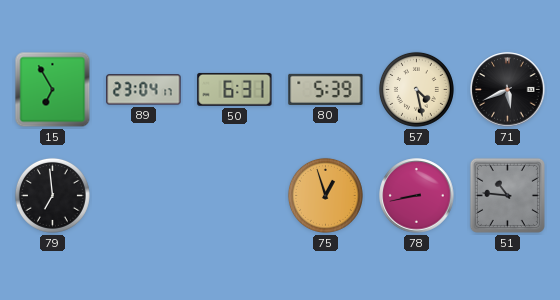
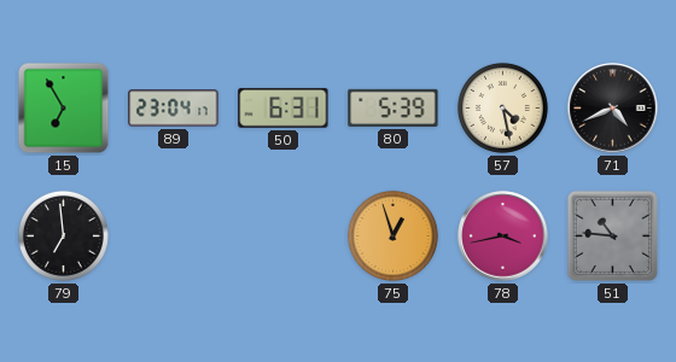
71: 5:41 -> 4:41
78: 8:43 -> 3:43
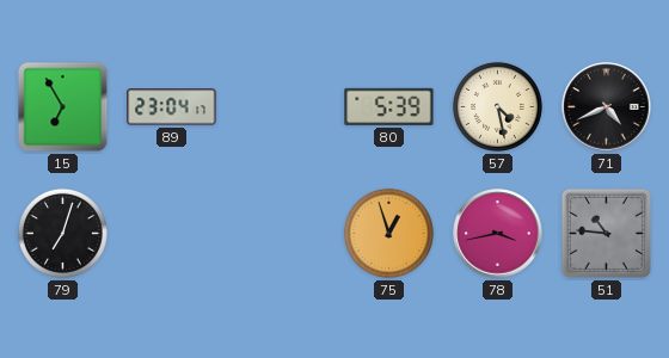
50: 6:31 -> none
79: 6:59 -> 7:03
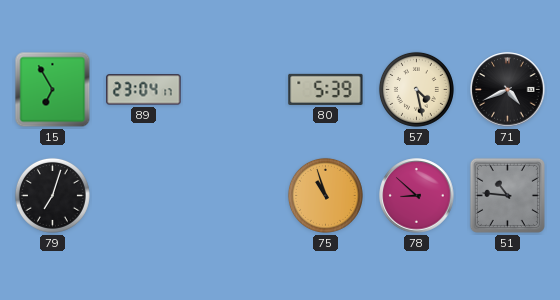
75: 12:57 -> 10:57
78: 3:43 -> 8:52
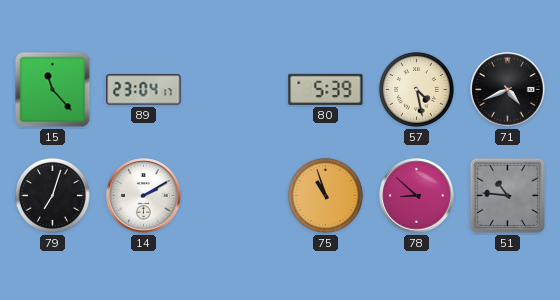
15: 6:55 -> 11:23
14: none -> 2:10
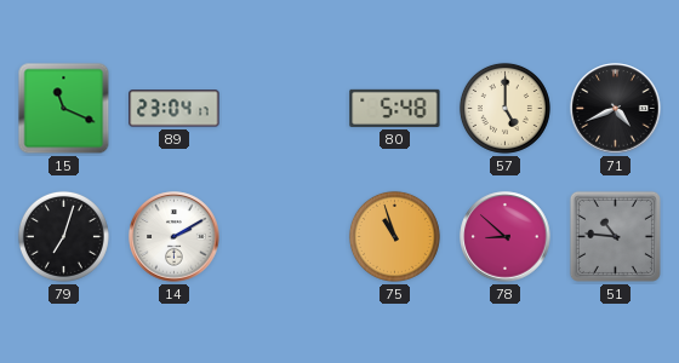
15: 11:23 -> 11:19
80: 5:39 -> 5:48
57: 4:28 -> 5:00
